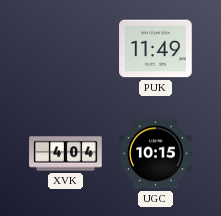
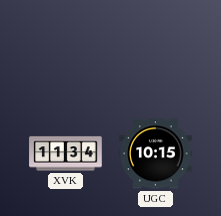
PUK: 11:49 -> none
XVK: 4:04 -> 11:34
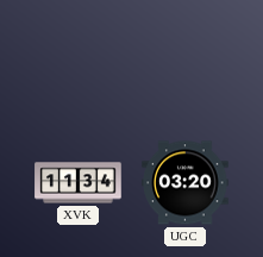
UGC: 10:15 -> 03:20
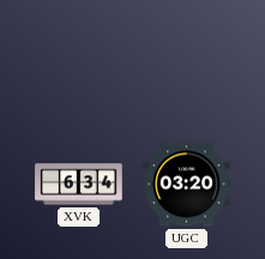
XVK: 11:34 -> 6:34
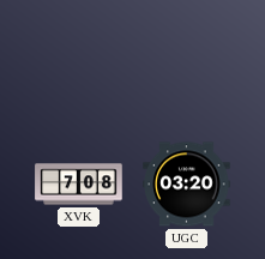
XVK: 6:34 -> 7:08
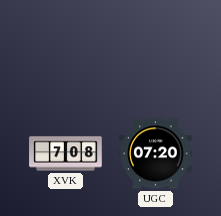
UGC: 03:20 -> 07:20
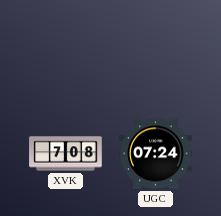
UGC: 07:20 -> 07:24
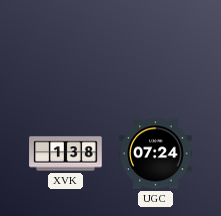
XVK: 7:08 -> 1:38
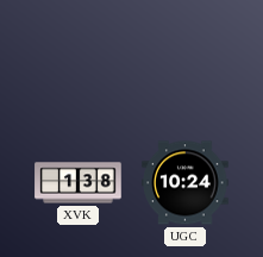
UGC: 07:24 -> 10:24
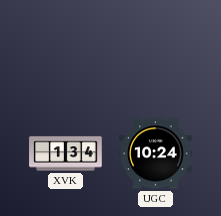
XVK: 1:38 -> 1:34
